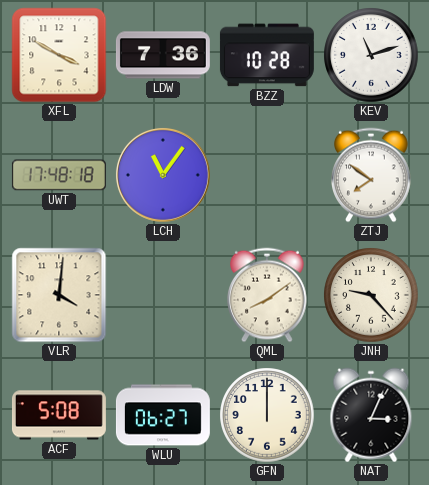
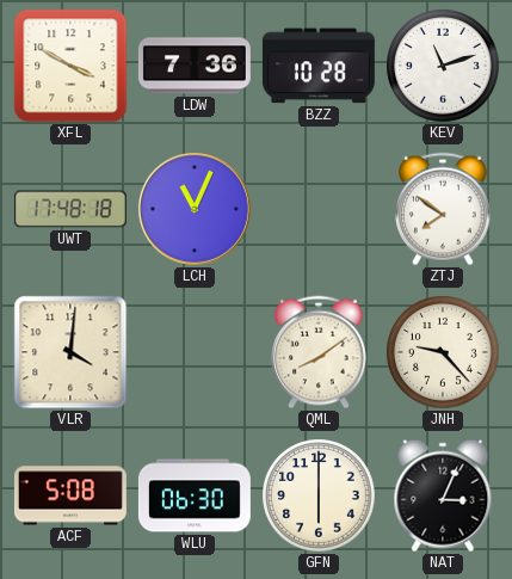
LCH: 11:06 -> 11:04
WLU: 06:27 -> 06:30
GFN: 12:00 -> 6:00
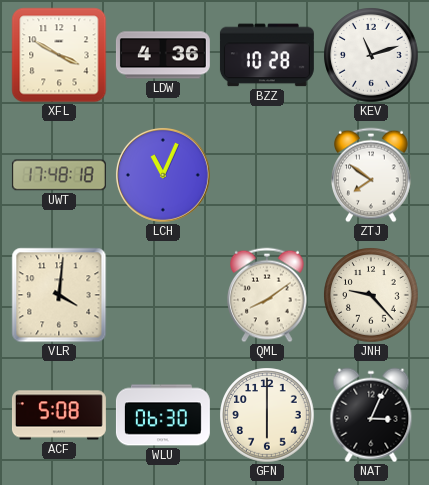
LDW: 7:36 -> 4:36
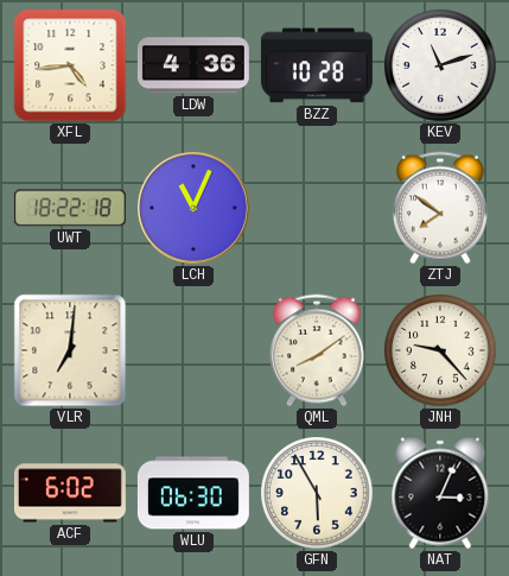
XFL: 3:50 -> 4:44
UWT: 17:48 -> 18:22
VLR: 4:01 -> 7:01
ACF: 5:08 -> 6:02
GFN: 6:00 -> 5:55
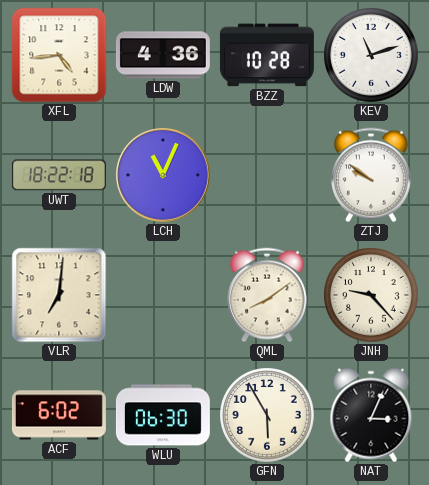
ZTJ: 7:51 -> 9:51
